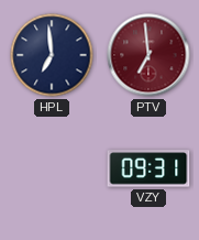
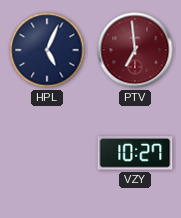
HPL: 6:59 -> 5:04
VZY: 09:31 -> 10:27
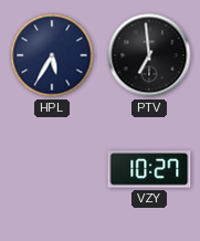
HPL: 5:04 -> 5:35
PTV dial: burgundy -> black
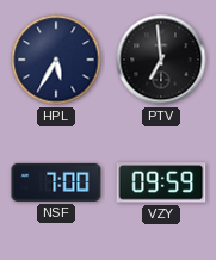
NSF: none -> 7:00
VZY: 10:27 -> 09:59
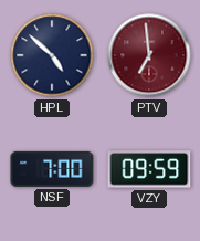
HPL: 5:35 -> 4:52
PTV dial: black -> burgundy
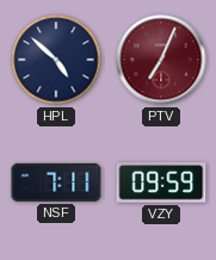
PTV: 6:59 -> 7:04
NSF: 7:00 -> 7:11
